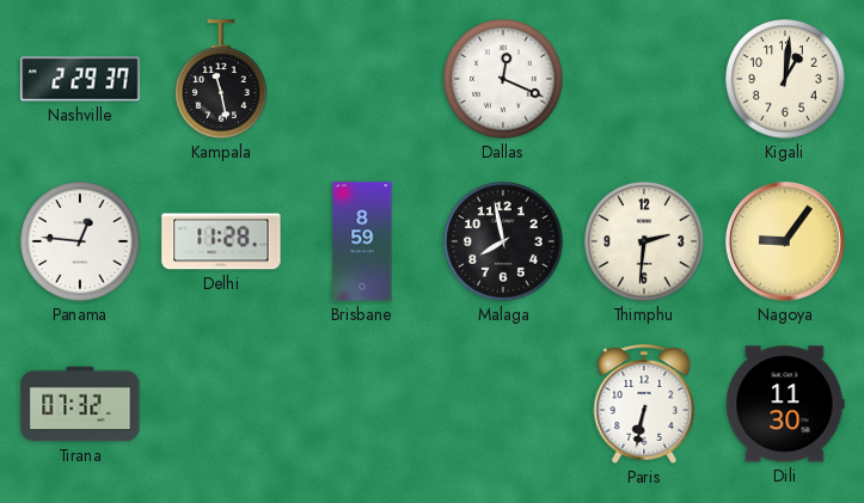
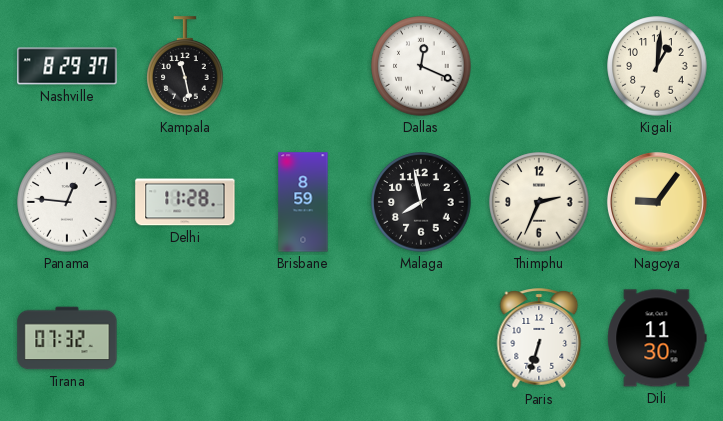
Nashville: 2:29 -> 8:29
Thimphu: 2:31 -> 2:34
Paris: 6:32 -> 6:33
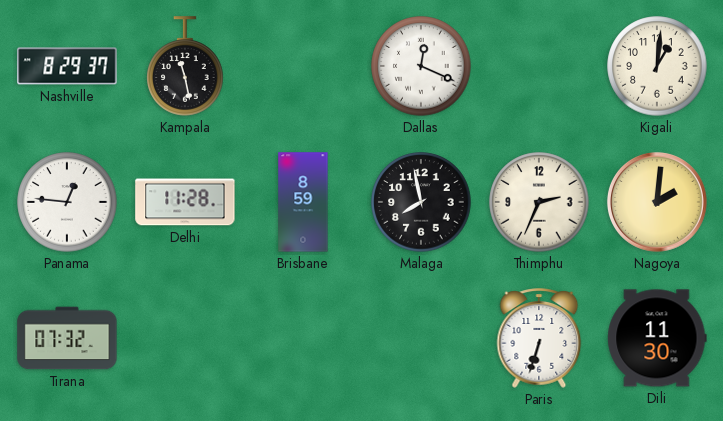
Nagoya: 9:06 -> 2:01
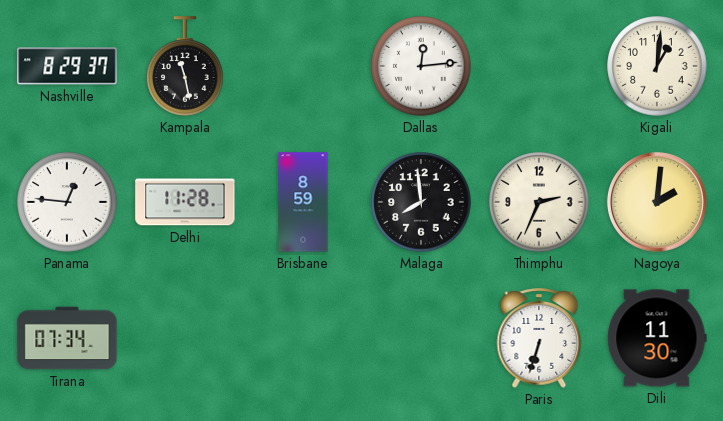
Dallas: 12:19 -> 12:14
Malaga: 7:58 -> 7:59
Tirana: 07:32 -> 07:34
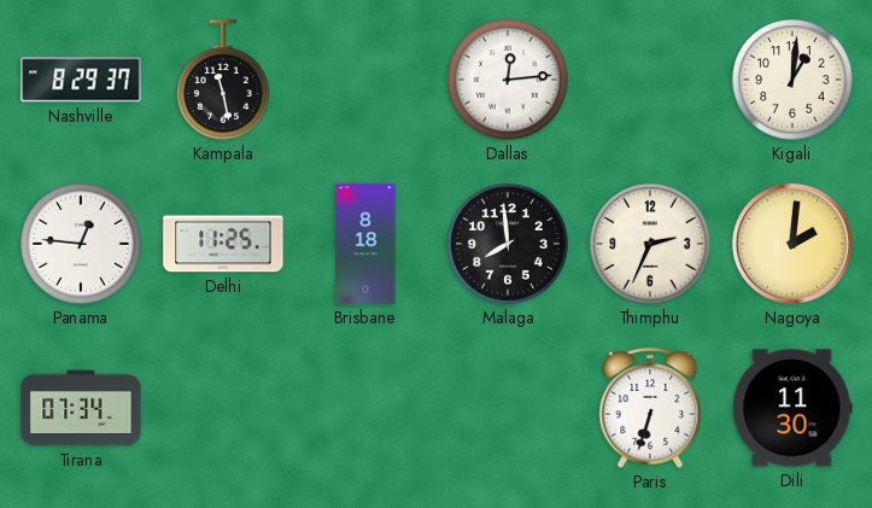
Delhi: 11:28 -> 11:25
Brisbane: 8:59 -> 8:18
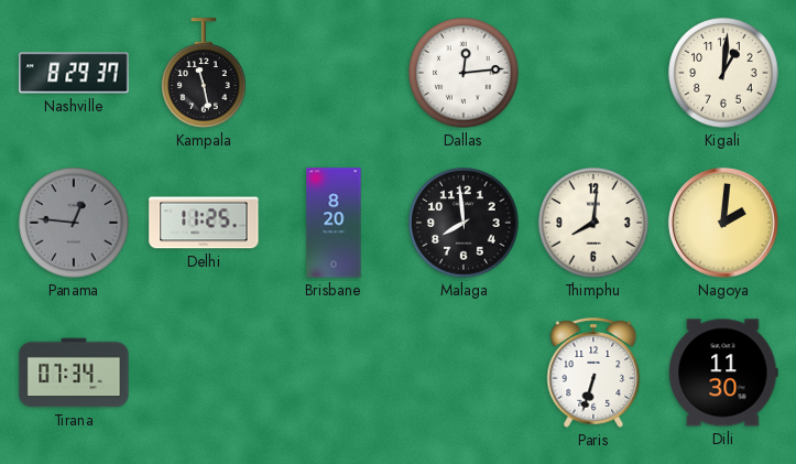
Panama dial: white -> grey
Brisbane: 8:18 -> 8:20
Thimphu: 2:34 -> 8:01
